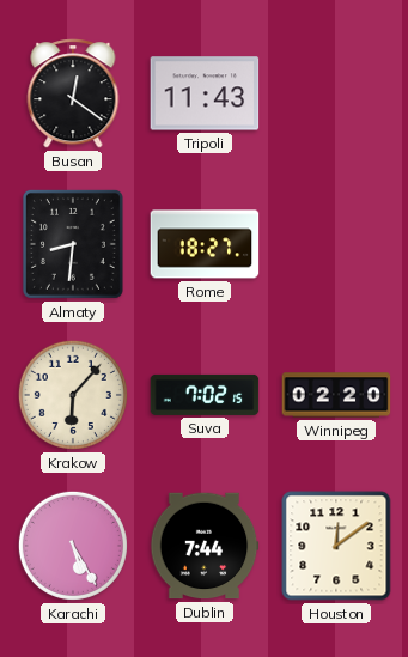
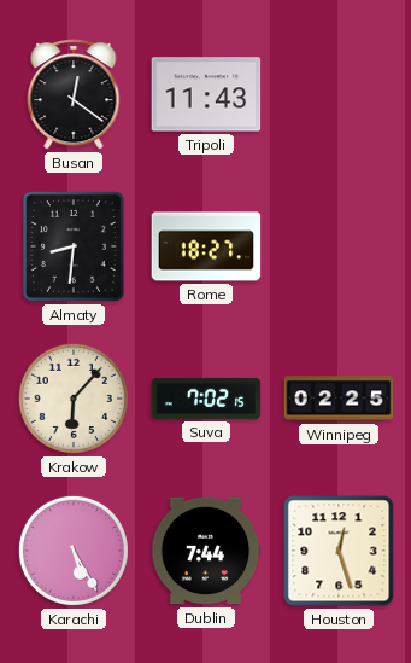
Winnipeg: 02:20 -> 02:25
Houston: 12:09 -> 12:27
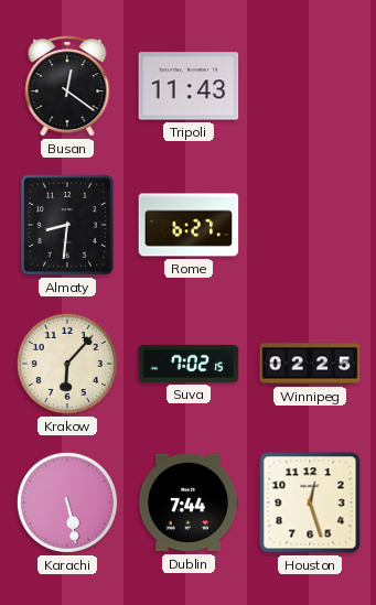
Rome: 18:27 -> 6:27
Karachi: 5:25 -> 5:28
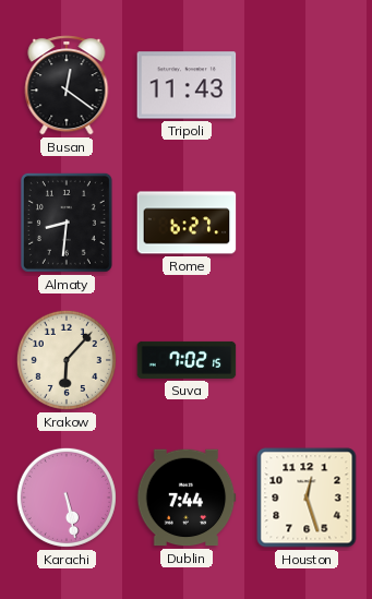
Winnipeg: 02:25 -> none
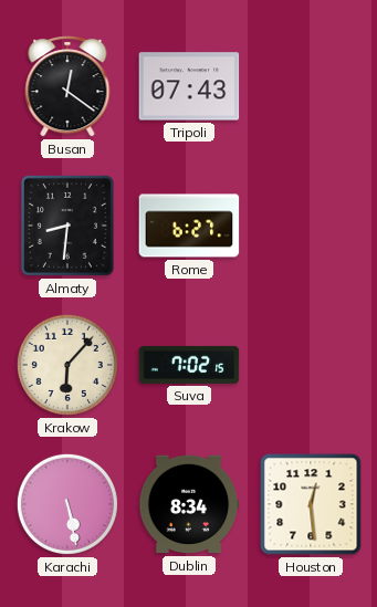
Tripoli: 11:43 -> 07:43
Dublin: 7:44 -> 8:34
Houston: 12:27 -> 12:29
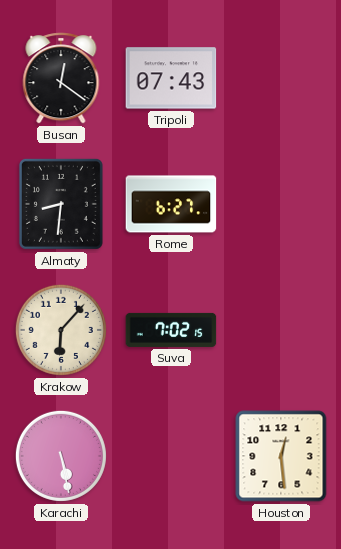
Dublin: 8:34 -> none
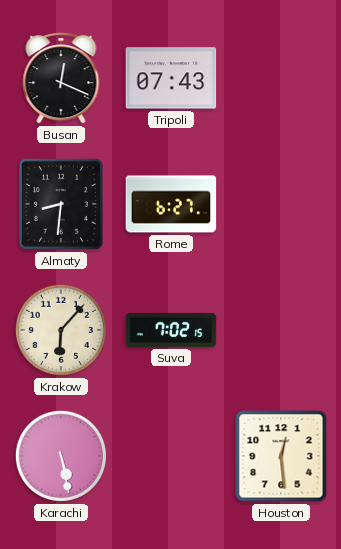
Busan: 12:21 -> 12:19
